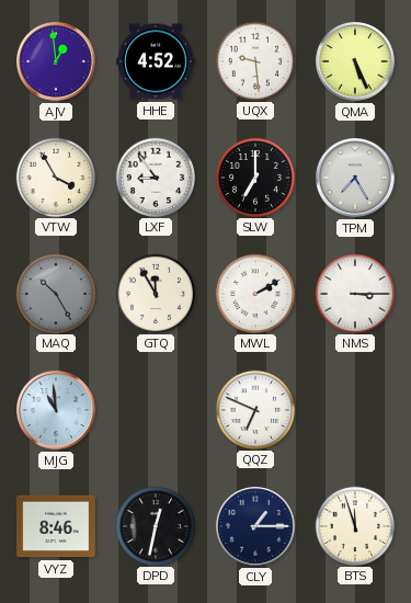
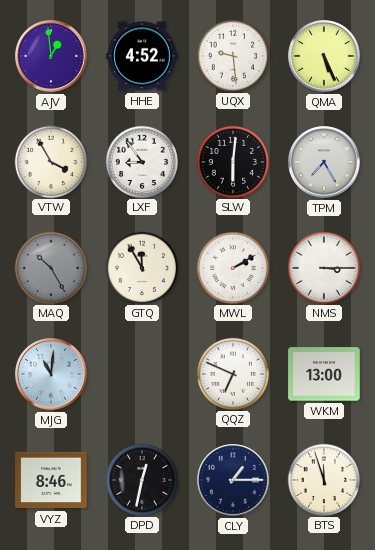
SLW: 7:00 -> 6:01
MJG: 10:59 -> 11:01
WKM: none -> 13:00
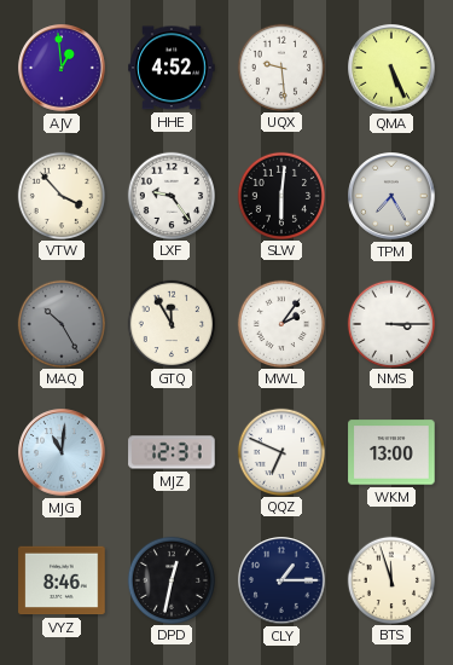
VTW: 3:55 -> 3:53
LXF: 8:54 -> 9:24
MWL: 2:10 -> 2:06
MJZ: none -> 12:31
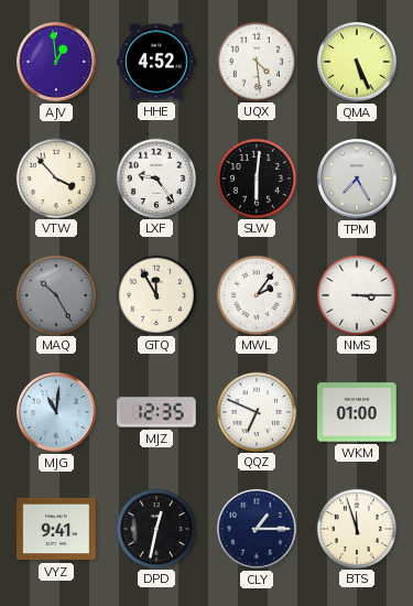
UQX: 9:29 -> 4:29
MJZ: 12:31 -> 12:35
WKM: 13:00 -> 01:00
VYZ: 8:46 -> 9:41
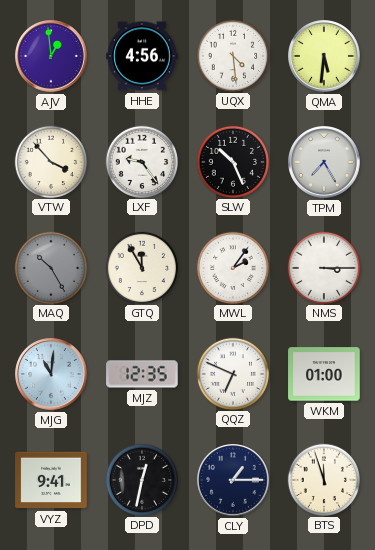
HHE: 4:52 -> 4:56
QMA: 5:26 -> 5:31
SLW: 6:01 -> 10:26
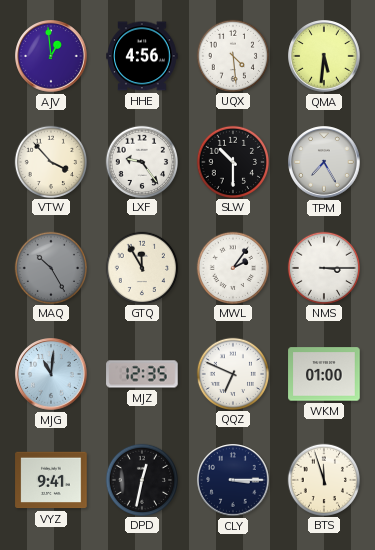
SLW: 10:26 -> 10:30
CLY: 1:15 -> 3:15
